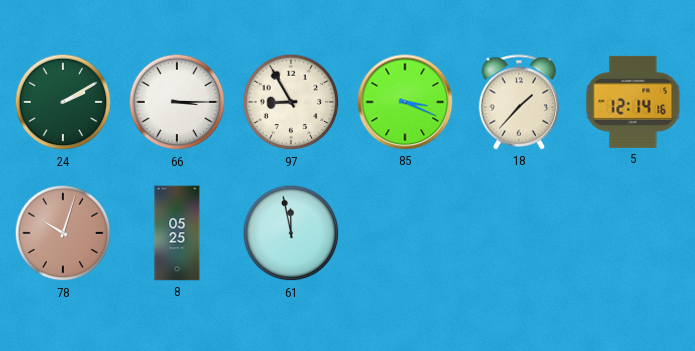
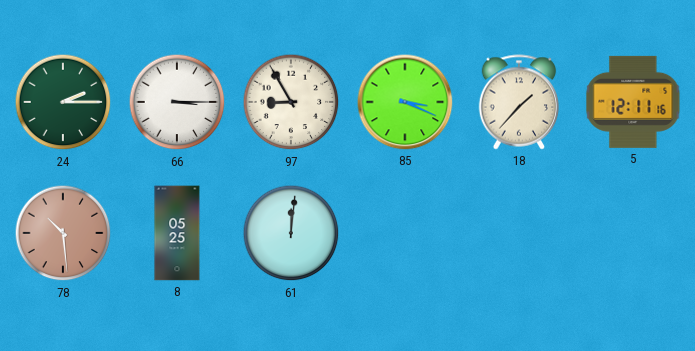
24: 2:10 -> 2:15
5: 12:14 -> 12:11
78: 10:03 -> 10:29
61: 11:58 -> 12:01
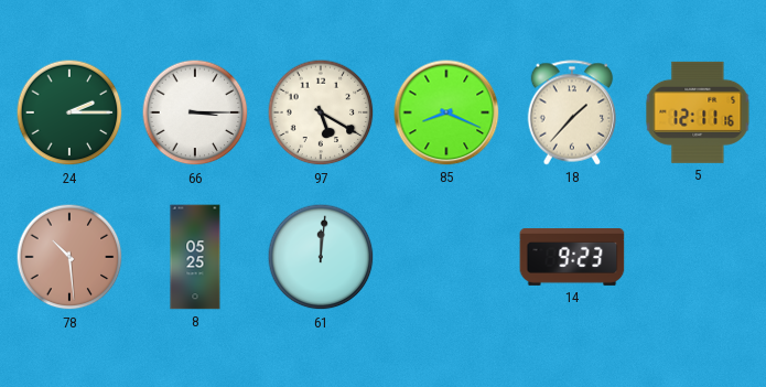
97: 8:55 -> 5:20
85: 3:19 -> 8:19
14: none -> 9:23
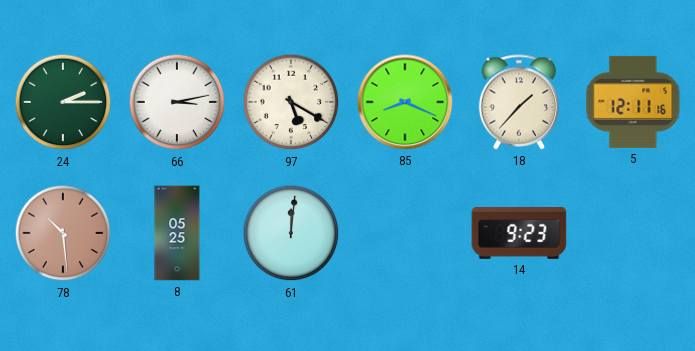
66: 3:15 -> 3:13
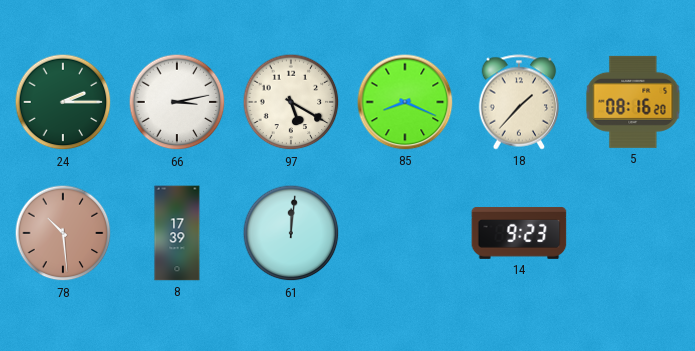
5: 12:11 -> 08:16
8: 05:25 -> 17:39
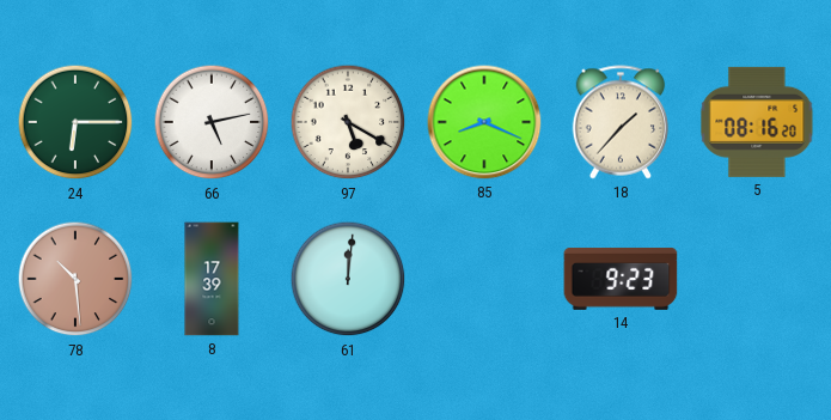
24: 2:15 -> 6:15
66: 3:13 -> 5:13
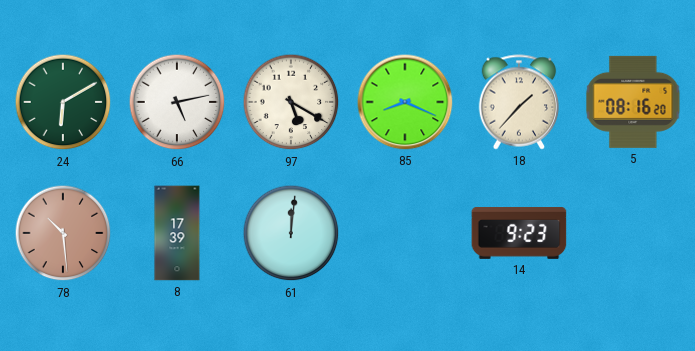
24: 6:15 -> 6:10
